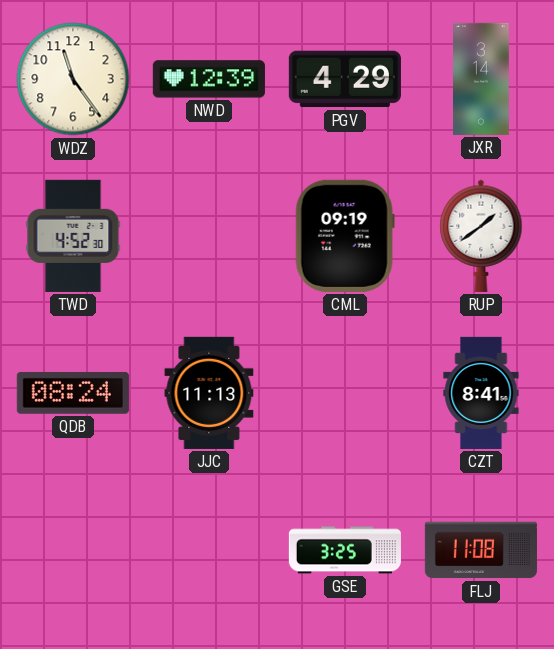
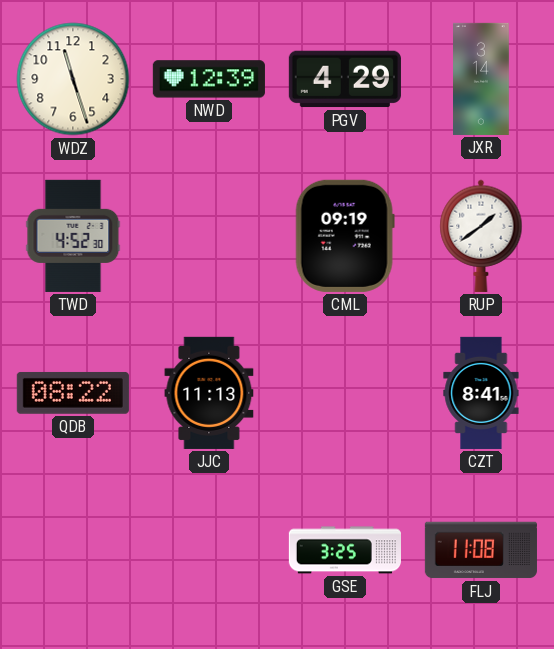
WDZ: 11:24 -> 11:27
QDB: 08:24 -> 08:22
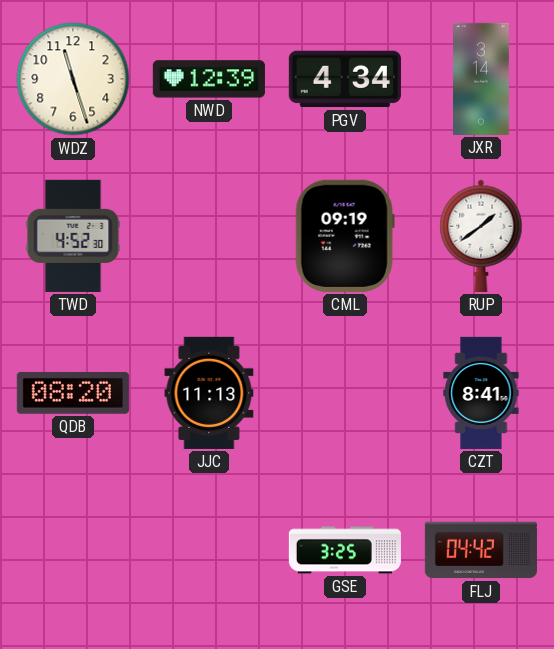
PGV: 4:29 -> 4:34
QDB: 08:22 -> 08:20
FLJ: 11:08 -> 04:42
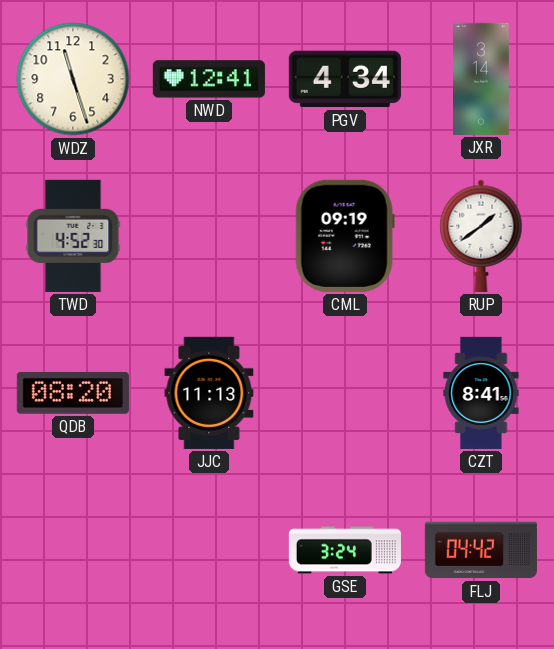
NWD: 12:39 -> 12:41
GSE: 3:25 -> 3:24
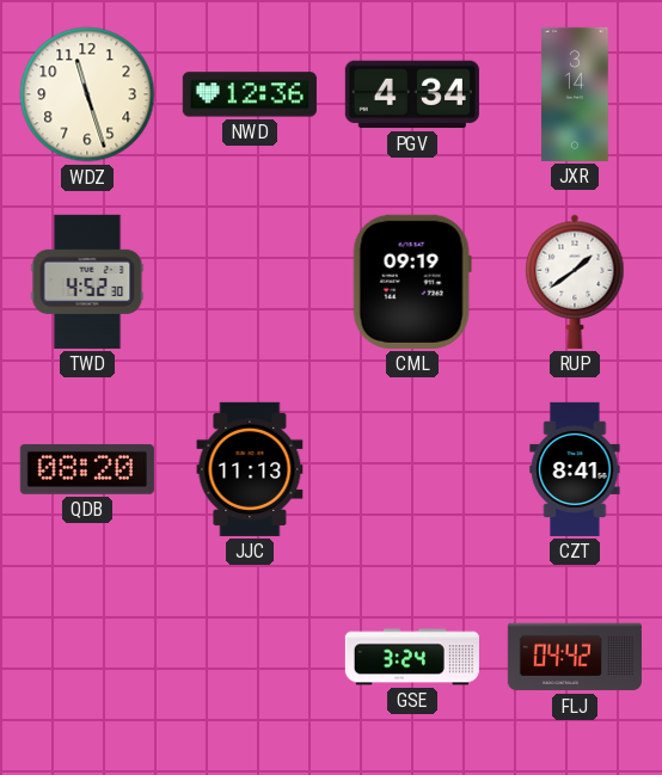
NWD: 12:41 -> 12:36
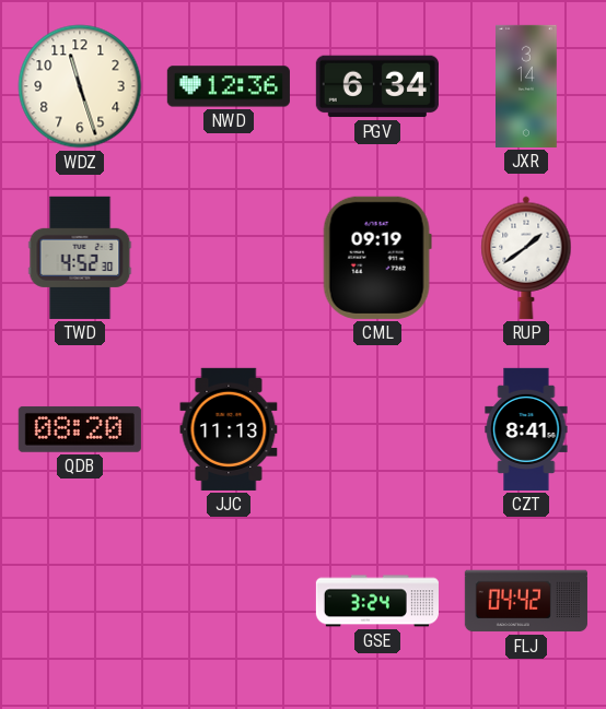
PGV: 4:34 -> 6:34
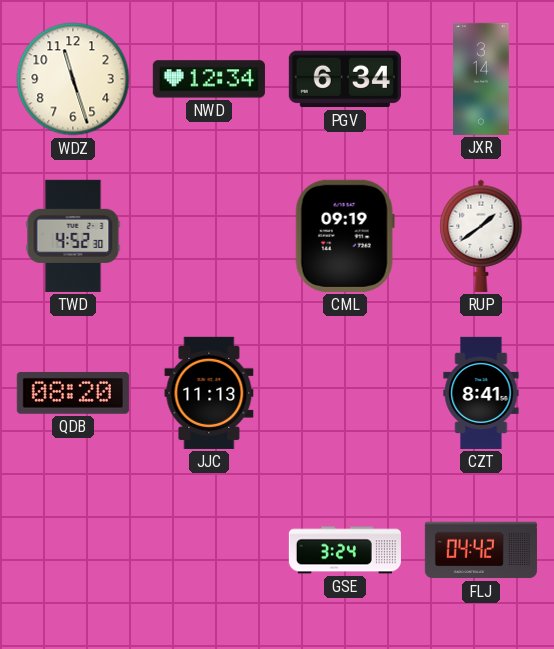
NWD: 12:36 -> 12:34
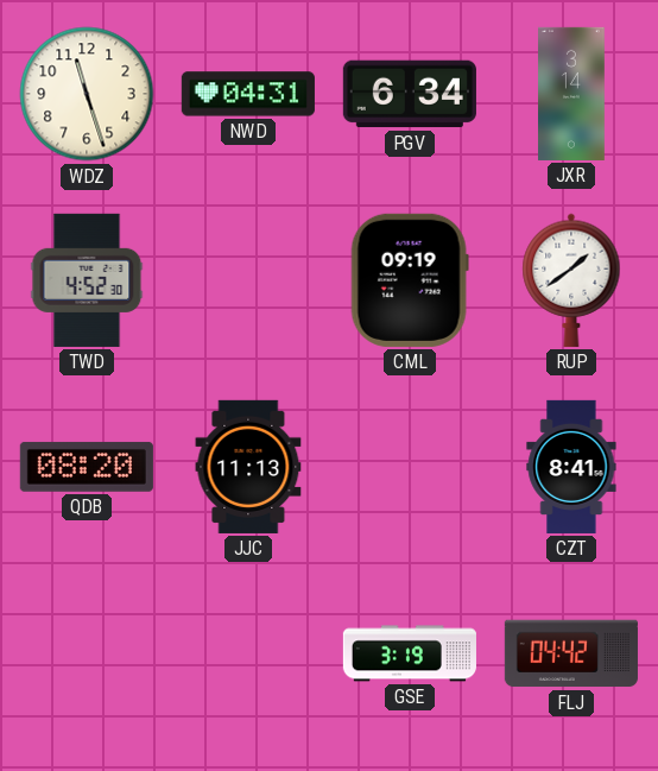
NWD: 12:34 -> 04:31
GSE: 3:24 -> 3:19
